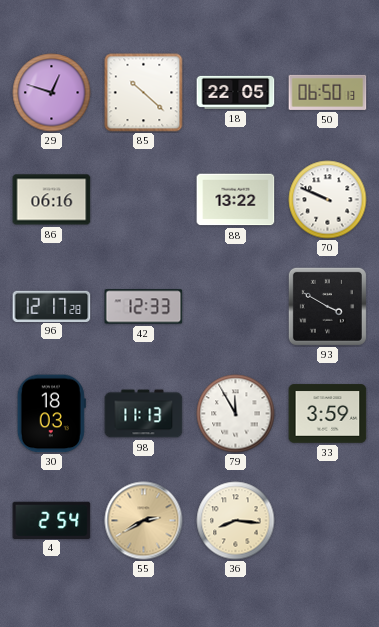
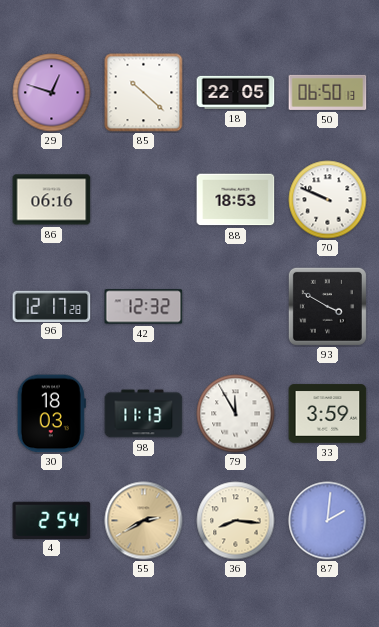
88: 13:22 -> 18:53
42: 12:33 -> 12:32
87: none -> 2:01
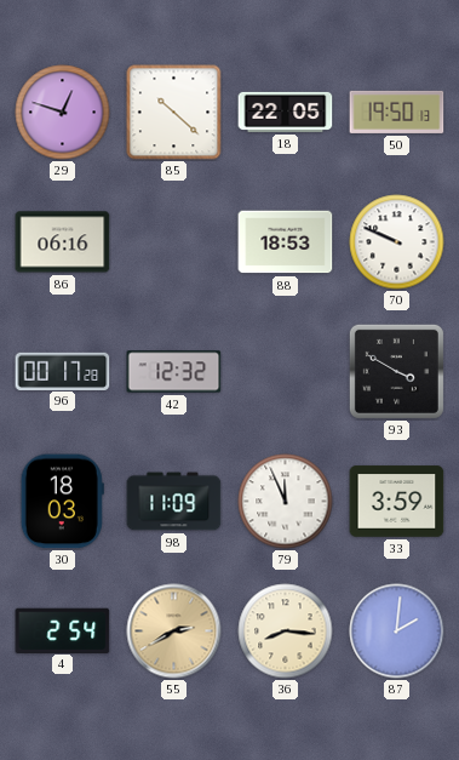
50: 06:50 -> 19:50
96: 12:17 -> 00:17
98: 11:13 -> 11:09
79: 11:55 -> 11:56
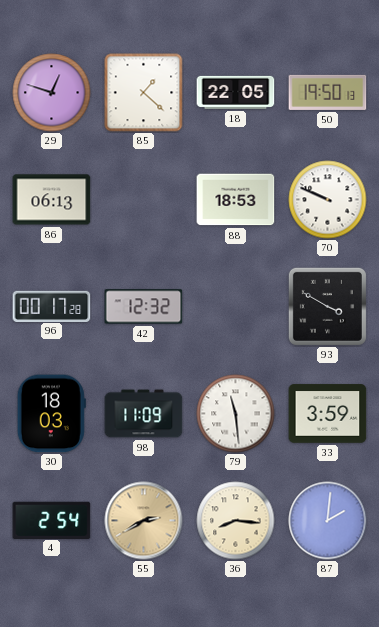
85: 10:22 -> 1:22
86: 06:16 -> 06:13
79: 11:56 -> 11:29
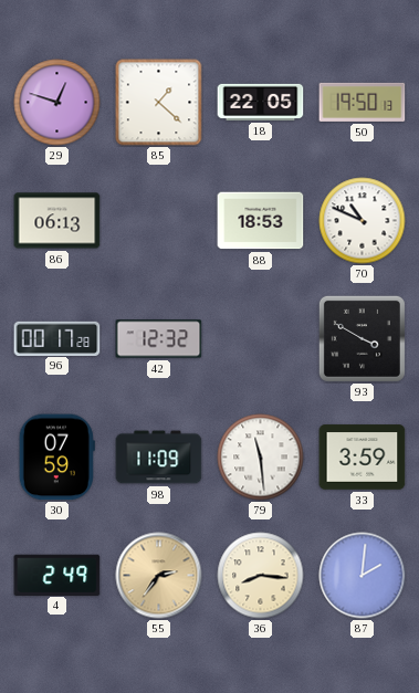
70: 9:49 -> 10:49
30: 18:03 -> 07:59
4: 2:54 -> 2:49
55: 2:40 -> 2:36
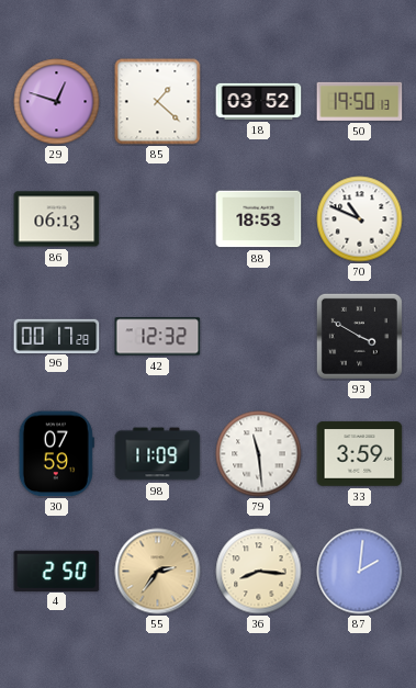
18: 22:05 -> 03:52
4: 2:49 -> 2:50
